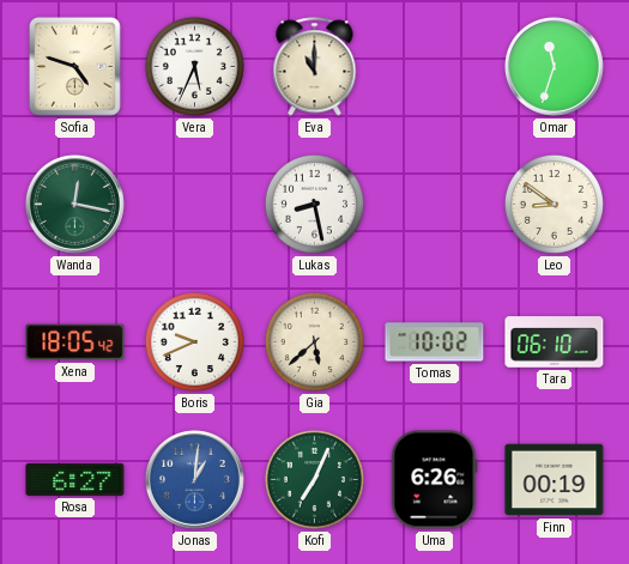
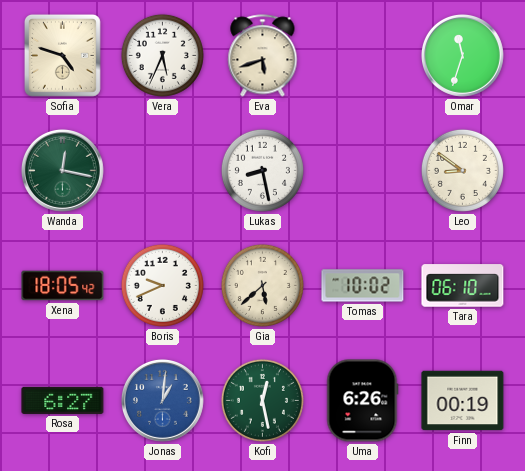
Eva: 11:00 -> 5:42
Kofi: 7:04 -> 12:28
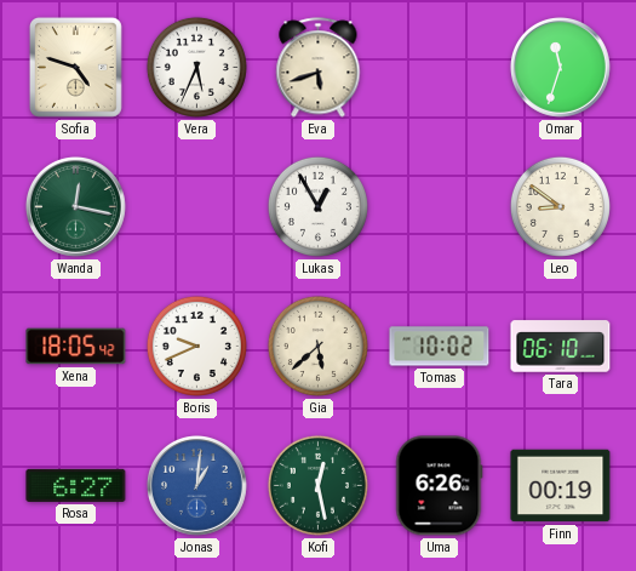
Lukas: 8:28 -> 12:55
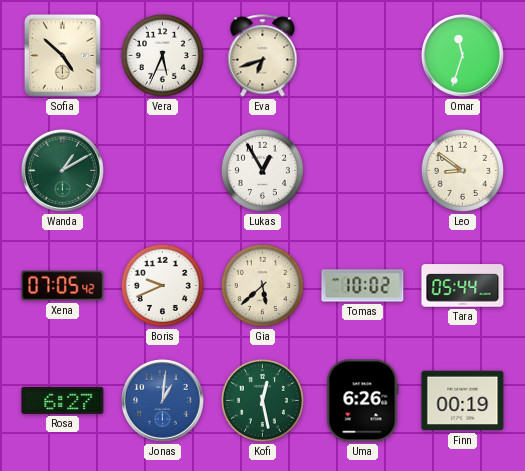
Sofia: 4:48 -> 4:52
Eva: 5:42 -> 6:42
Wanda: 12:17 -> 1:10
Xena: 18:05 -> 07:05
Tara: 06:10 -> 05:44
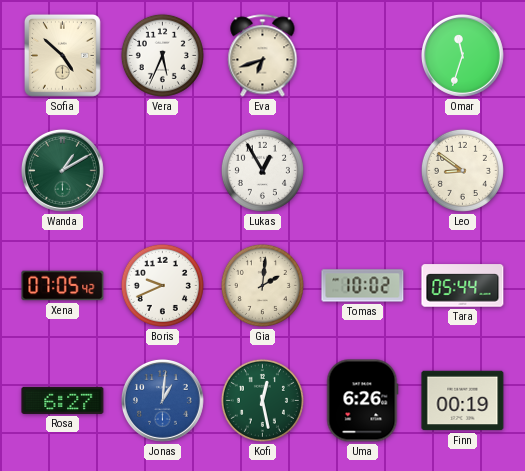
Gia: 5:38 -> 2:01
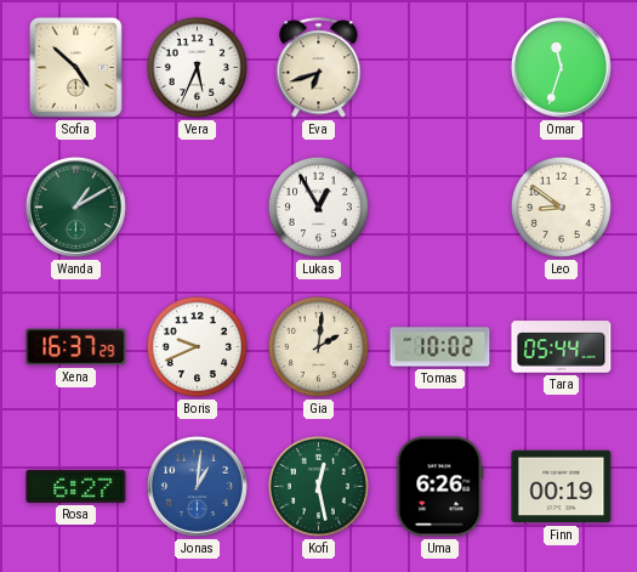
Xena: 07:05 -> 16:37
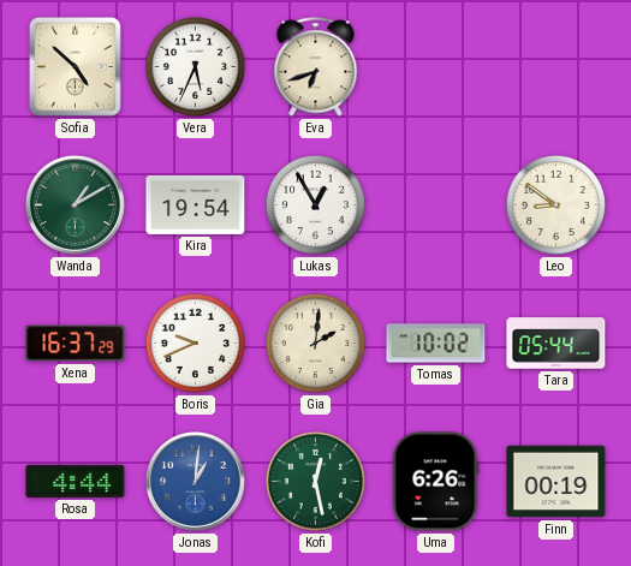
Omar: 11:33 -> none
Kira: none -> 19:54
Rosa: 6:27 -> 4:44
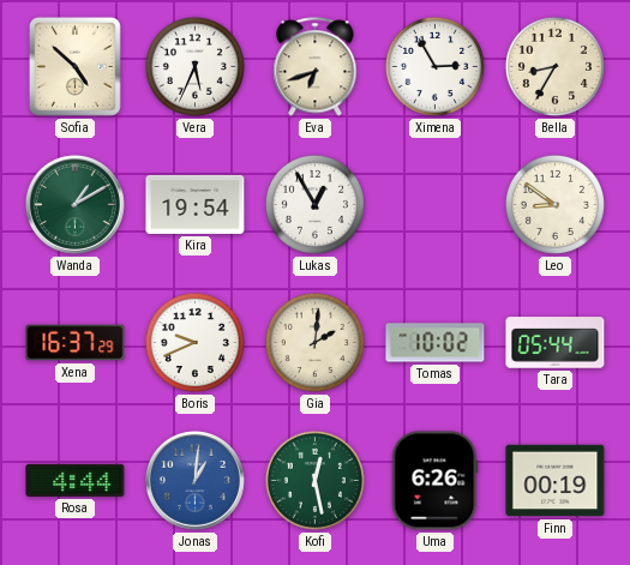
Ximena: none -> 2:55
Bella: none -> 8:35
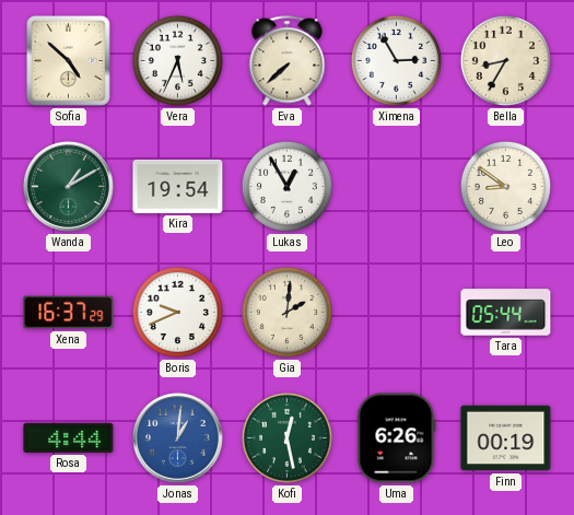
Eva: 6:42 -> 7:38
Tomas: 10:02 -> none
